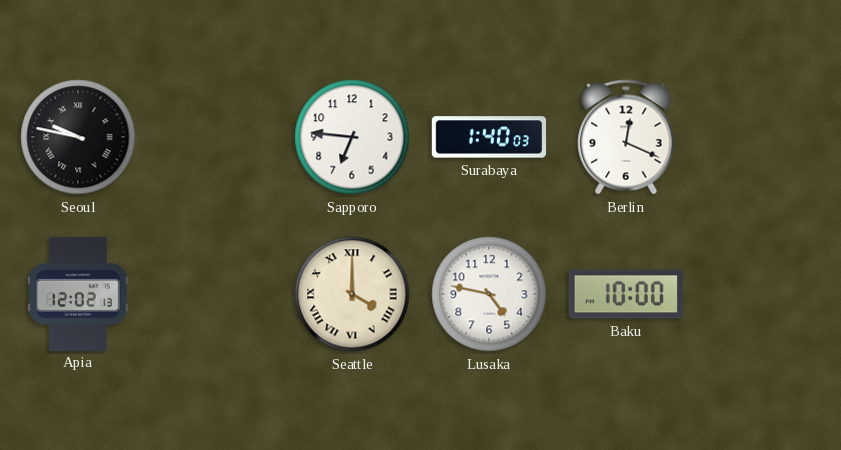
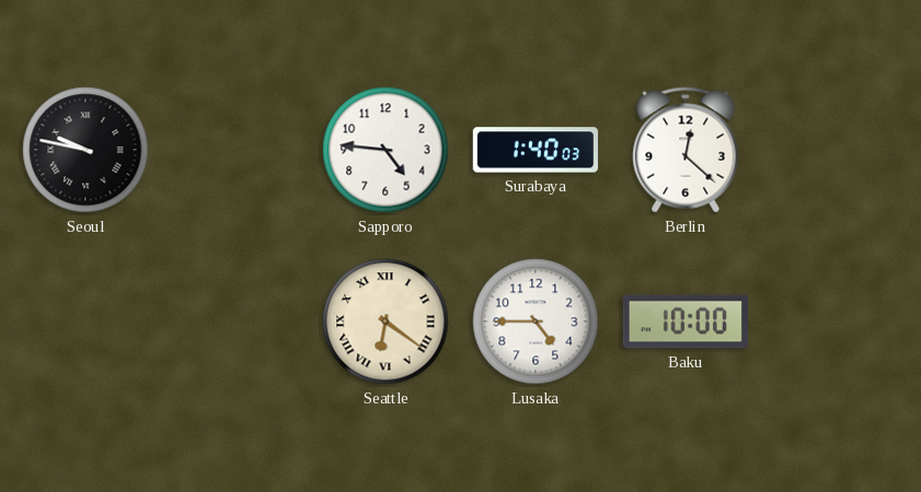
Sapporo: 6:46 -> 4:46
Berlin: 12:19 -> 12:22
Apia: 12:02 -> none
Seattle: 4:00 -> 6:21
Lusaka: 4:47 -> 4:45
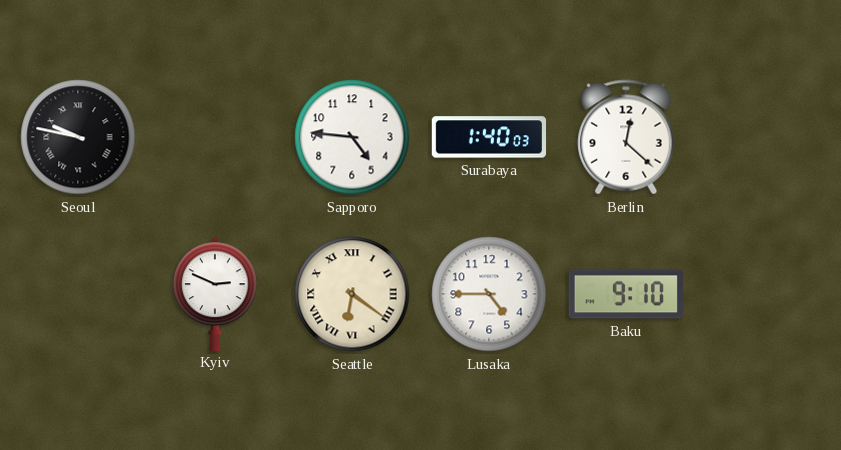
Kyiv: none -> 2:49
Baku: 10:00 -> 9:10
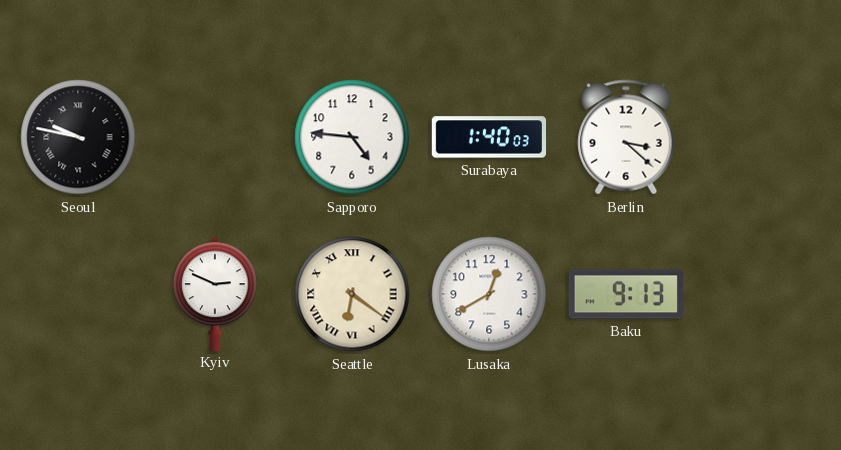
Berlin: 12:22 -> 3:22
Lusaka: 4:45 -> 12:40
Baku: 9:10 -> 9:13
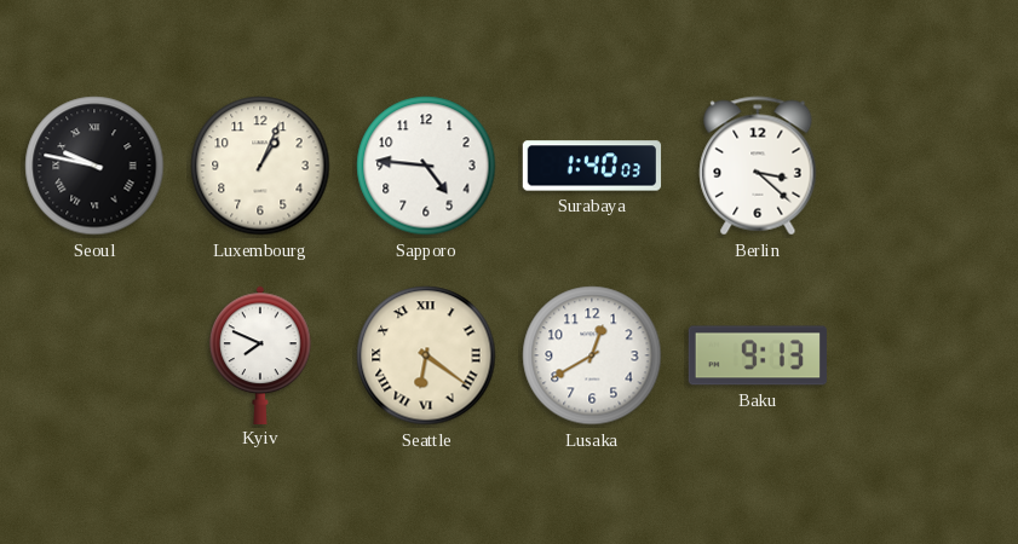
Luxembourg: none -> 1:04
Kyiv: 2:49 -> 7:49
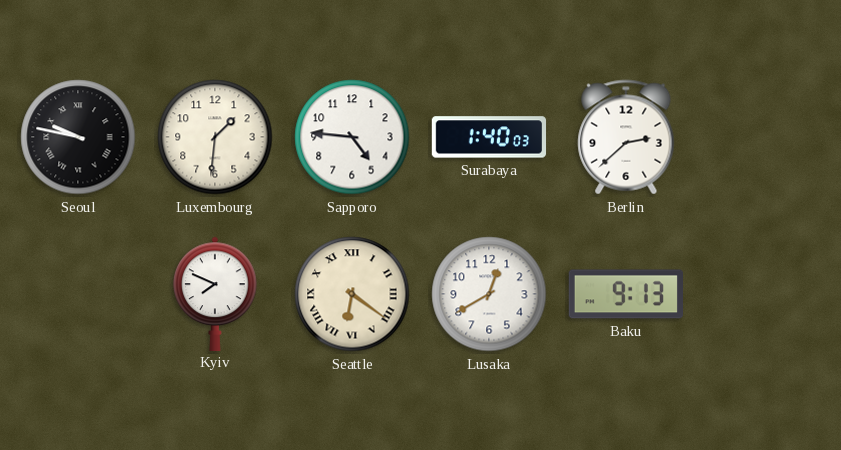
Luxembourg: 1:04 -> 1:31
Berlin: 3:22 -> 2:38
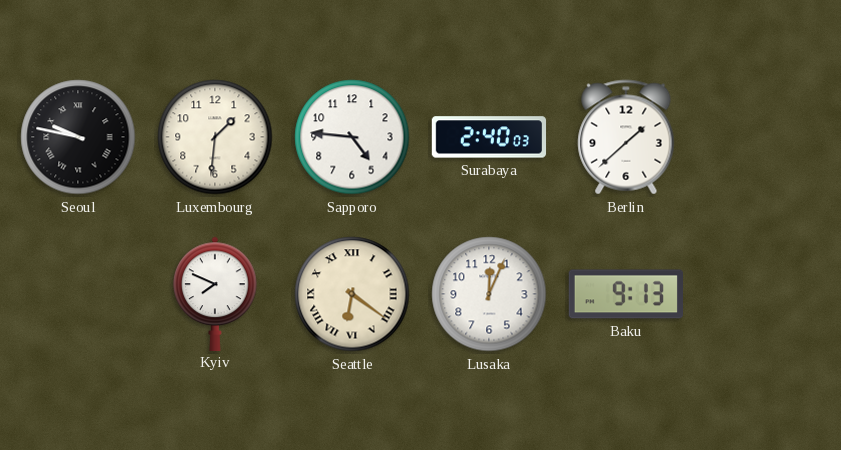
Surabaya: 1:40 -> 2:40
Berlin: 2:38 -> 1:38
Lusaka: 12:40 -> 12:04
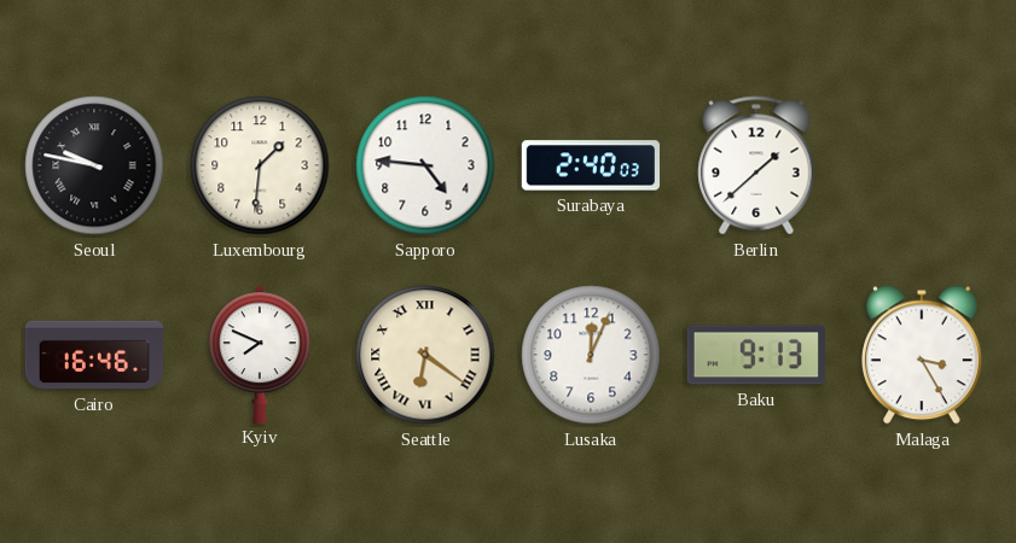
Cairo: none -> 16:46
Malaga: none -> 3:25
